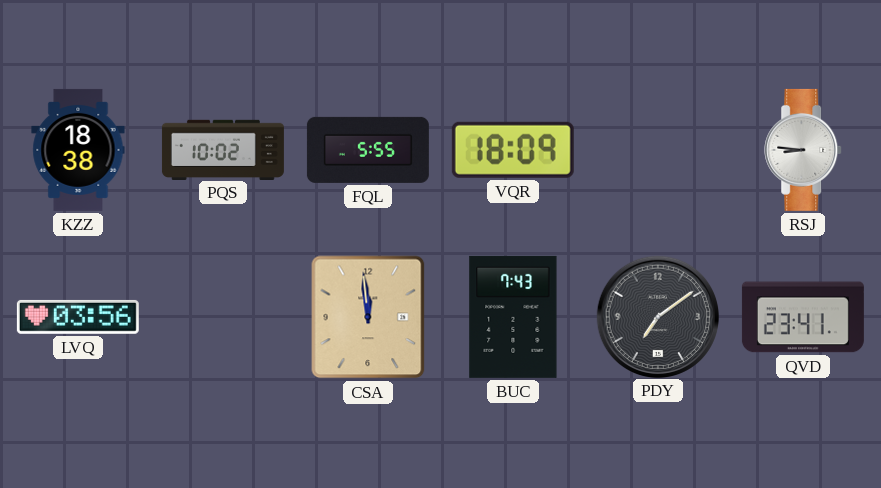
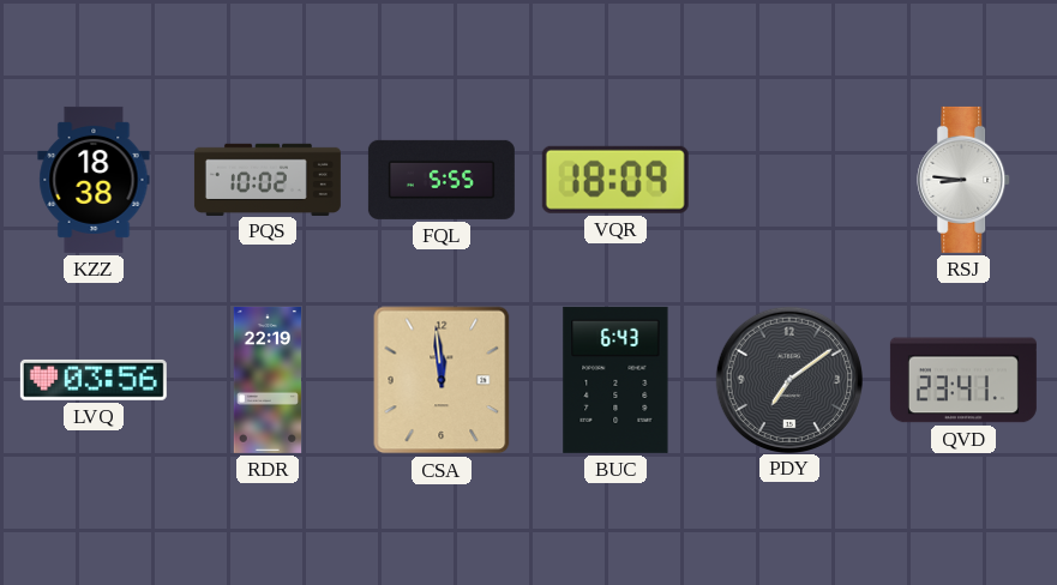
RDR: none -> 22:19
BUC: 7:43 -> 6:43
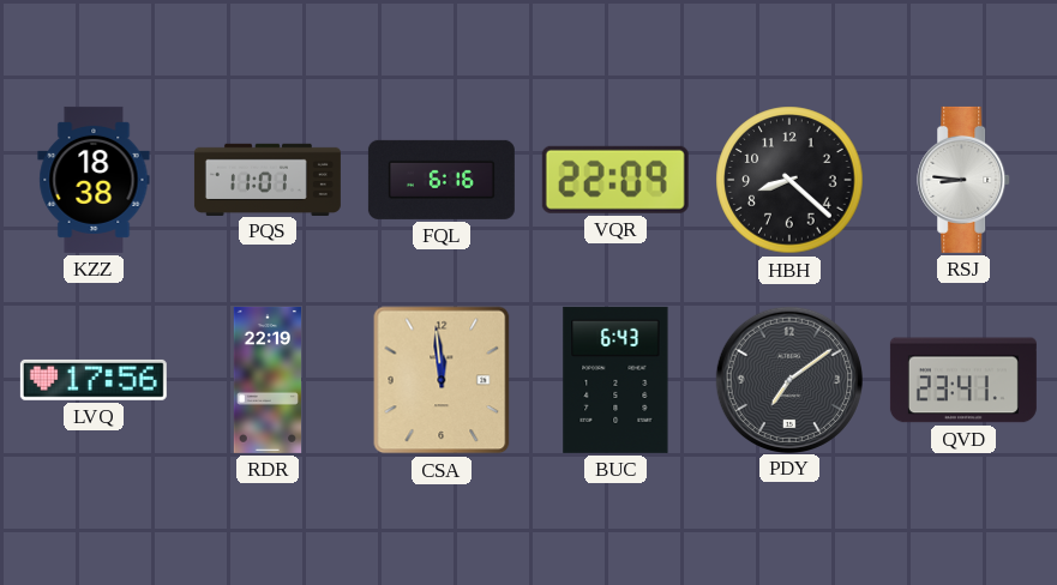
PQS: 10:02 -> 11:01
FQL: 5:55 -> 6:16
VQR: 18:09 -> 22:09
HBH: none -> 8:22
LVQ: 03:56 -> 17:56
